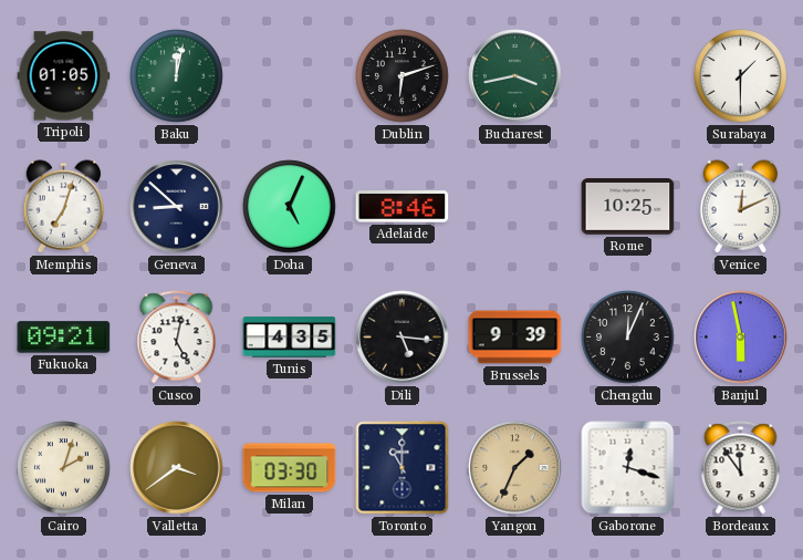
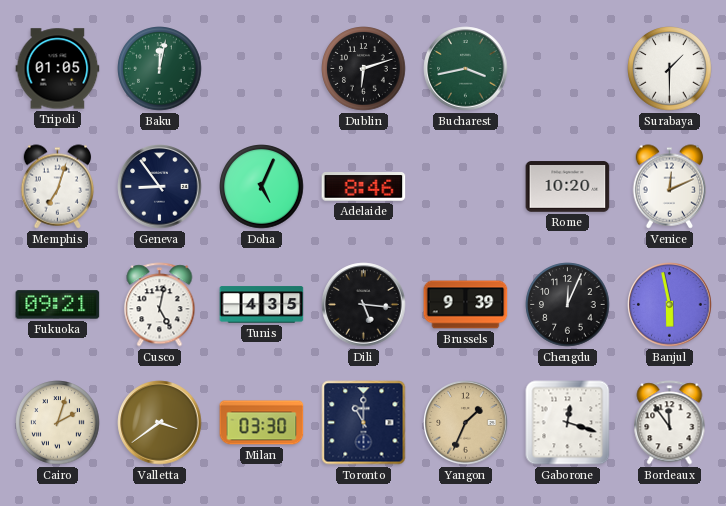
Geneva: 8:52 -> 8:54
Rome: 10:25 -> 10:20
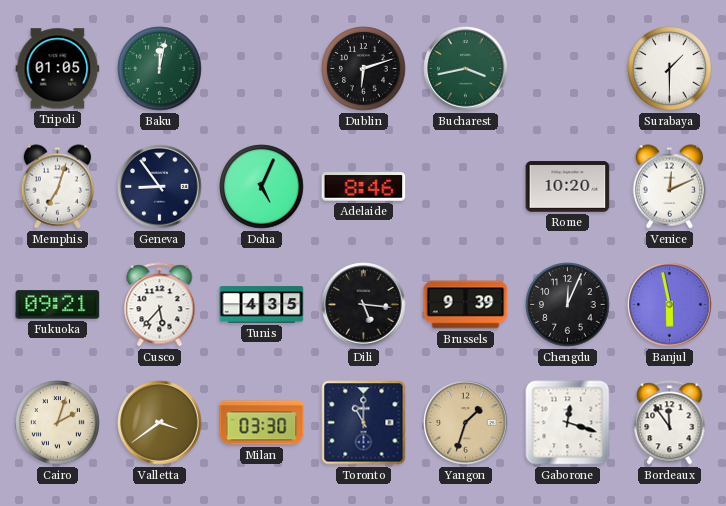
Cusco: 5:02 -> 5:37
Yangon: 1:34 -> 1:33
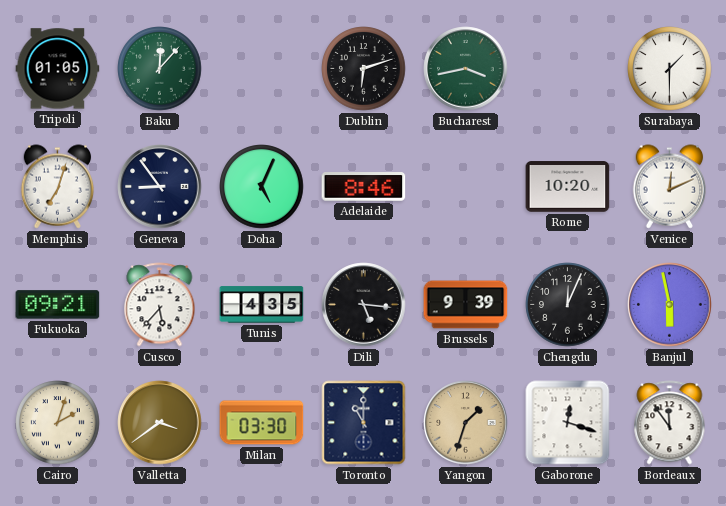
Baku: 12:02 -> 12:07
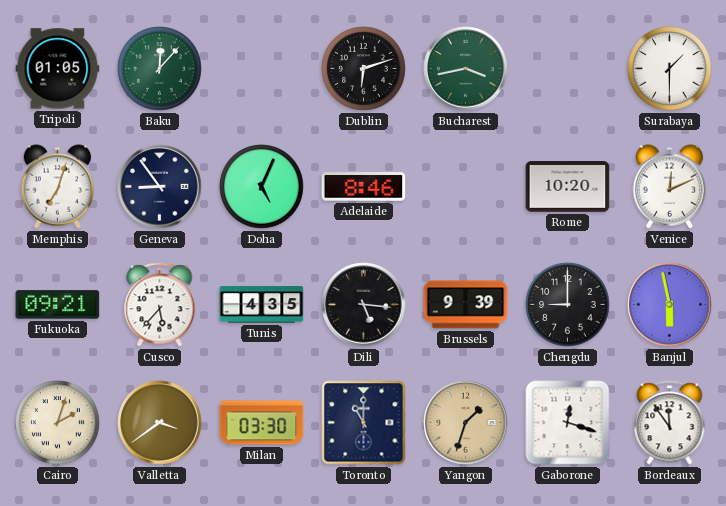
Chengdu: 12:04 -> 9:00
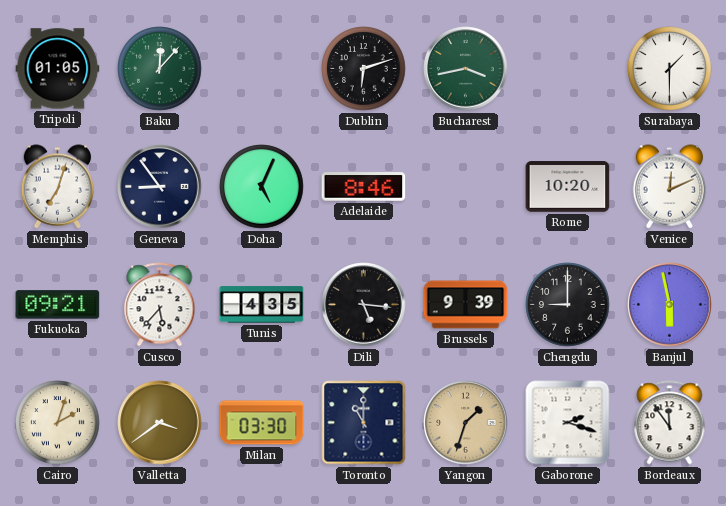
Gaborone: 12:18 -> 2:18
